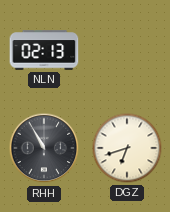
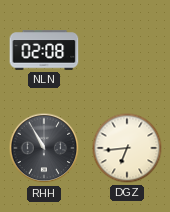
NLN: 02:13 -> 02:08
DGZ: 6:42 -> 6:44
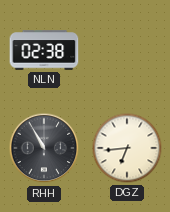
NLN: 02:08 -> 02:38
